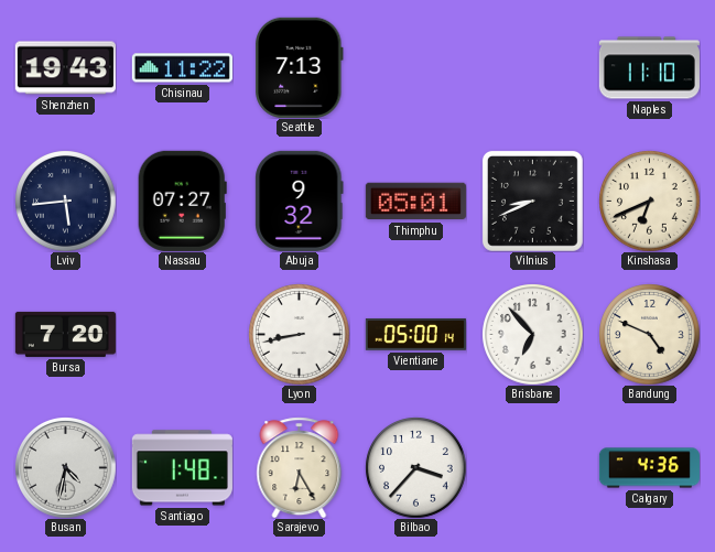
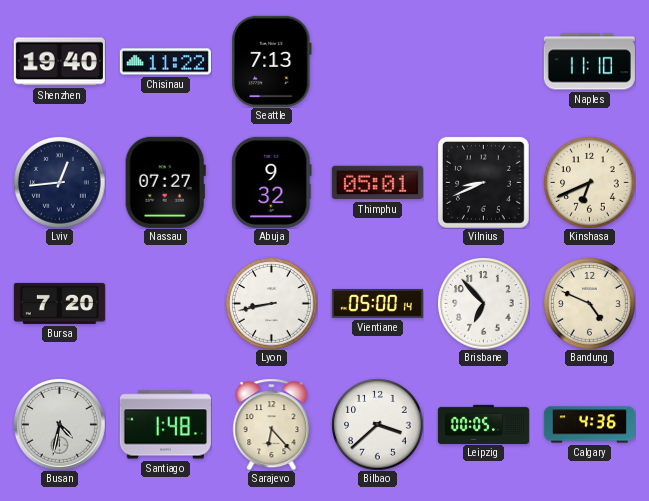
Shenzhen: 19:43 -> 19:40
Lviv: 5:44 -> 12:44
Sarajevo: 6:25 -> 6:23
Bilbao: 3:37 -> 3:38
Leipzig: none -> 00:05
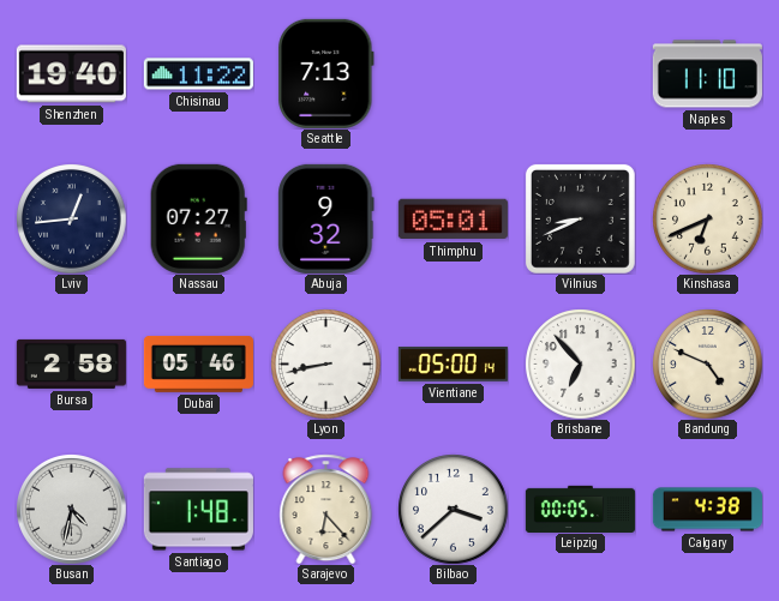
Bursa: 7:20 -> 2:58
Dubai: none -> 05:46
Calgary: 4:36 -> 4:38
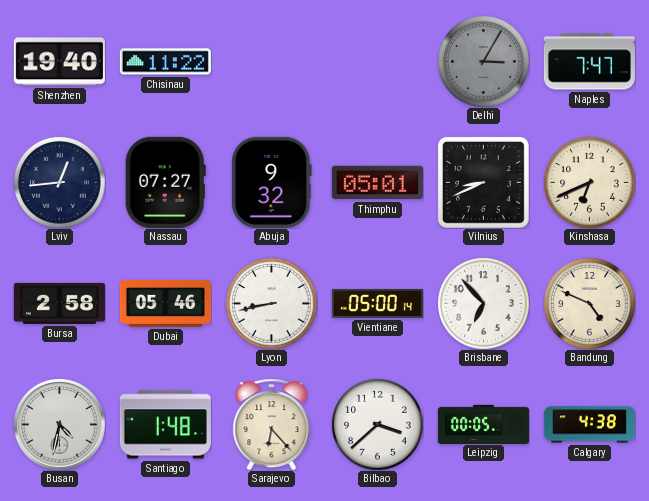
Seattle: 7:13 -> none
Delhi: none -> 3:05
Naples: 11:10 -> 7:47
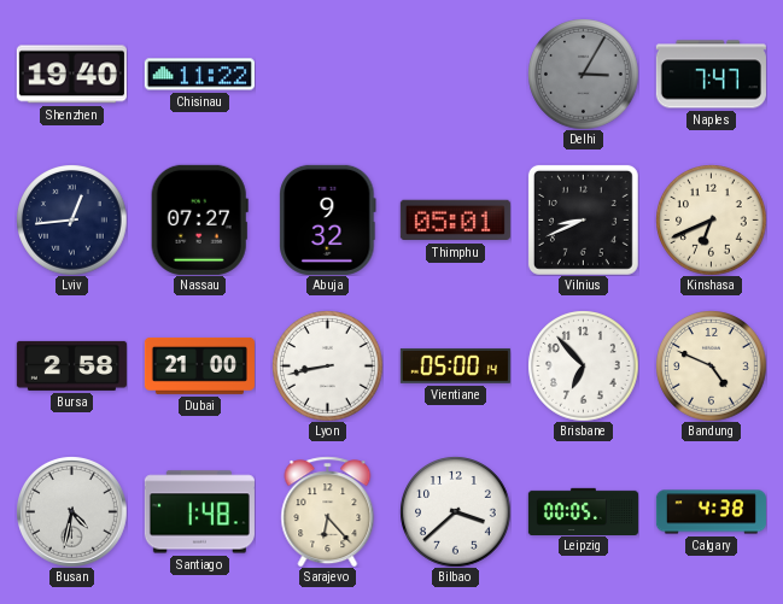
Dubai: 05:46 -> 21:00
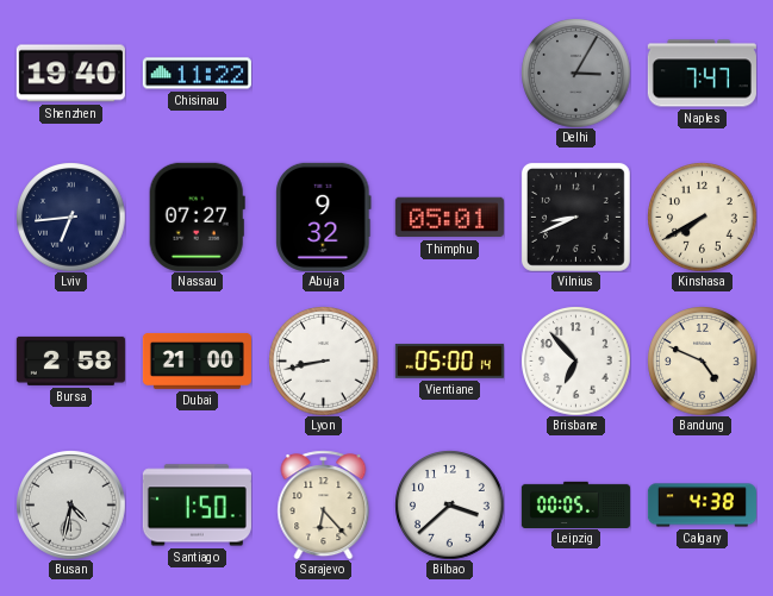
Lviv: 12:44 -> 6:44
Kinshasa: 6:41 -> 7:40
Santiago: 1:48 -> 1:50
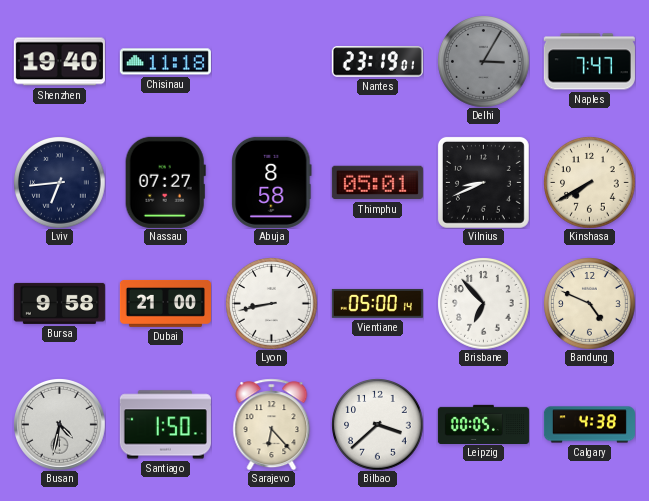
Chisinau: 11:22 -> 11:18
Nantes: none -> 23:19
Abuja: 9:32 -> 8:58
Bursa: 2:58 -> 9:58
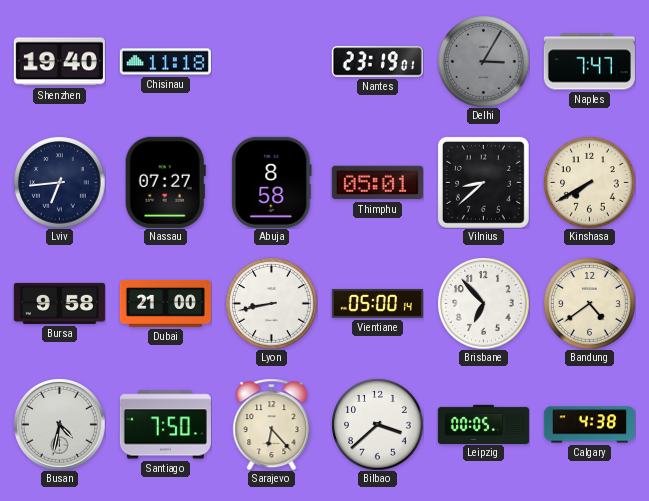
Vilnius: 8:41 -> 8:38
Bandung: 4:49 -> 4:39
Santiago: 1:50 -> 7:50
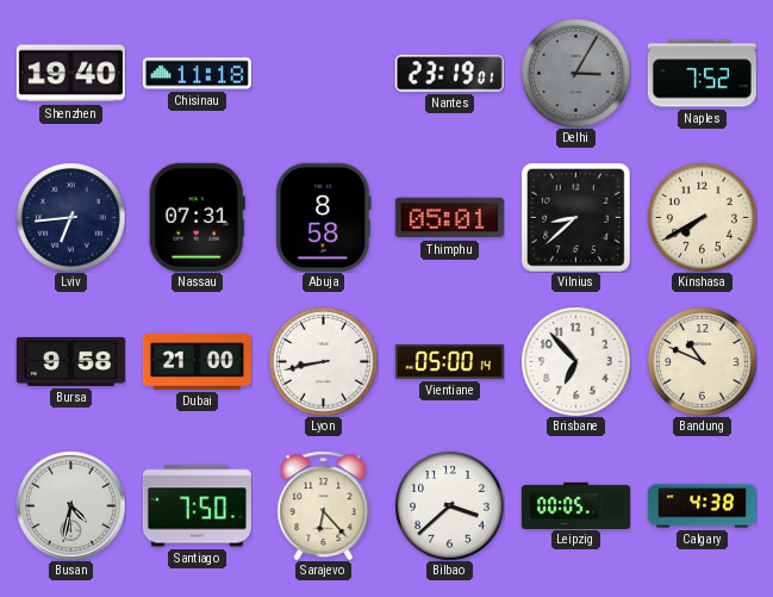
Naples: 7:47 -> 7:52
Nassau: 07:27 -> 07:31
Bandung: 4:39 -> 10:49
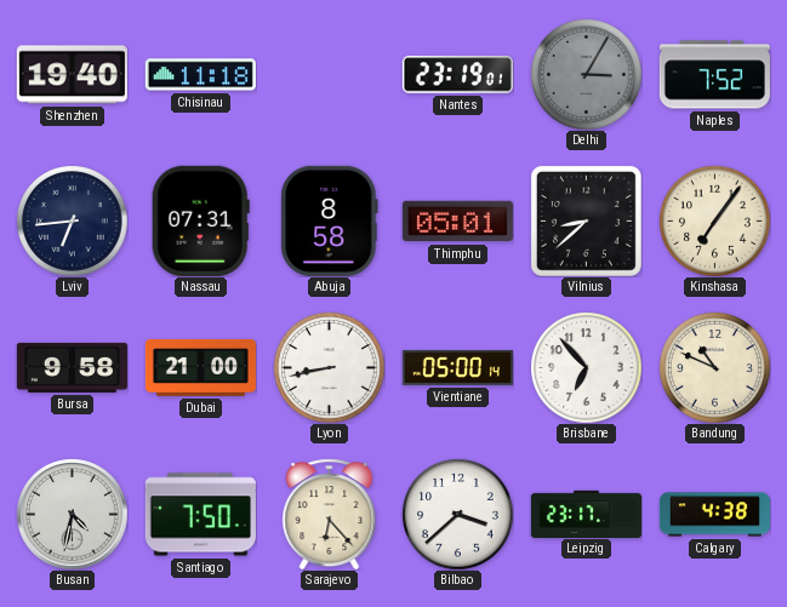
Kinshasa: 7:40 -> 7:06
Leipzig: 00:05 -> 23:17
